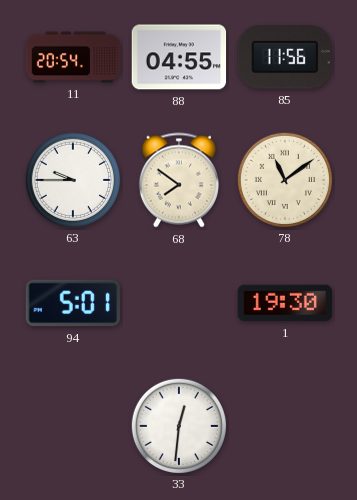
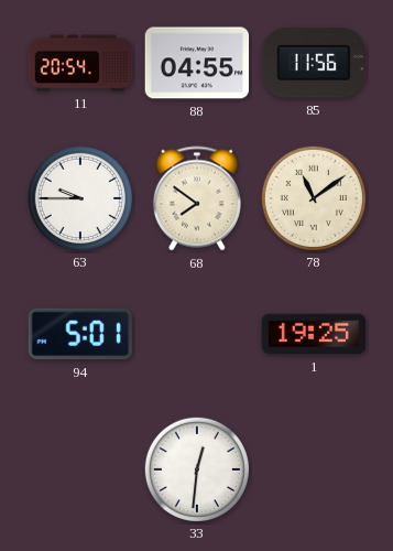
1: 19:30 -> 19:25
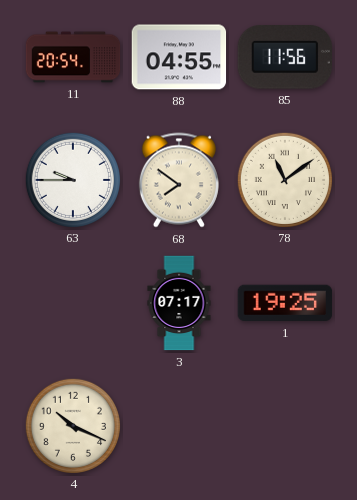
94: 5:01 -> none
3: none -> 07:17
4: none -> 10:19
33: 12:31 -> none
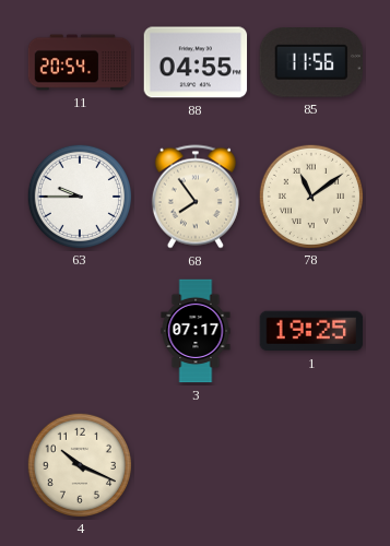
68: 7:51 -> 7:54
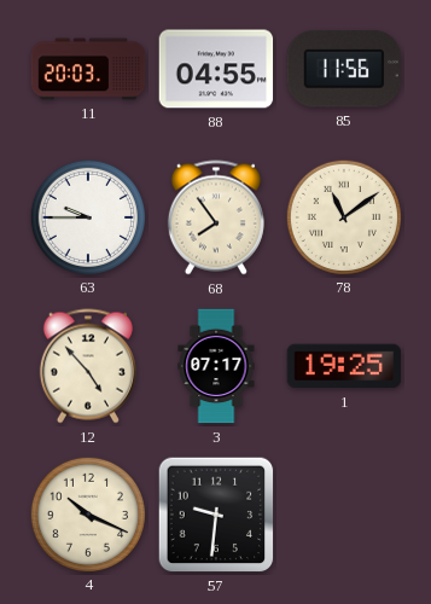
11: 20:54 -> 20:03
12: none -> 4:53
57: none -> 9:31
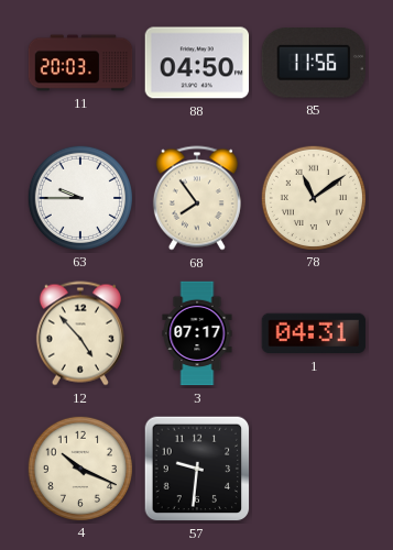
88: 04:55 -> 04:50
1: 19:25 -> 04:31
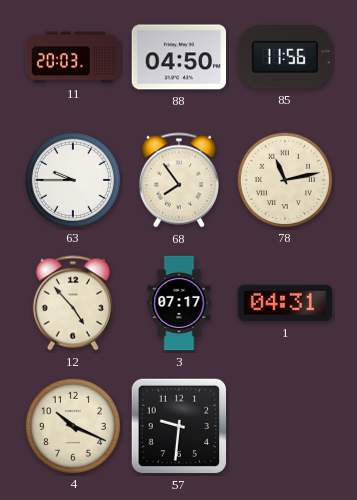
78: 11:09 -> 11:13
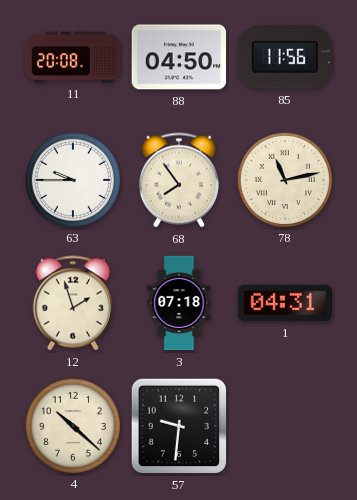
11: 20:03 -> 20:08
12: 4:53 -> 1:57
3: 07:17 -> 07:18
4: 10:19 -> 10:22
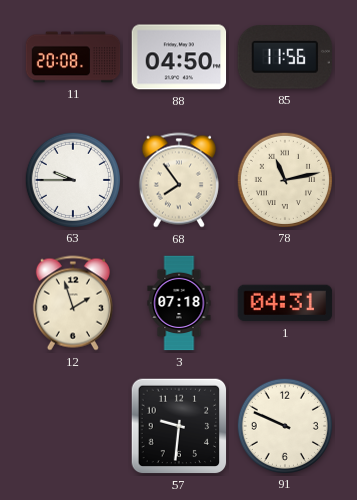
4: 10:22 -> none
91: none -> 9:49
